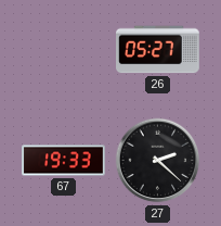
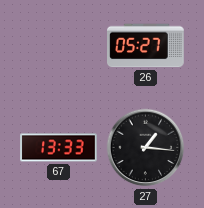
67: 19:33 -> 13:33
27: 2:22 -> 1:16
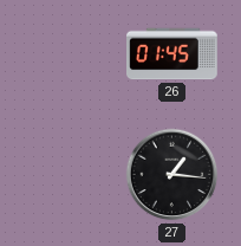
26: 05:27 -> 01:45
67: 13:33 -> none
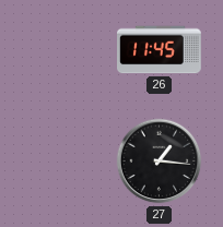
26: 01:45 -> 11:45
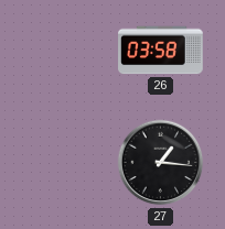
26: 11:45 -> 03:58
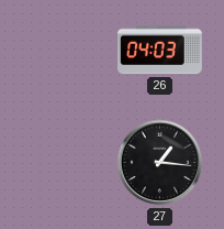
26: 03:58 -> 04:03
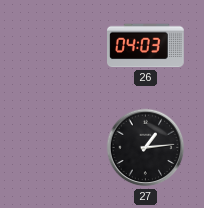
27: 1:16 -> 1:14
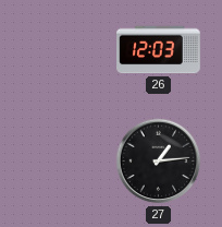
26: 04:03 -> 12:03
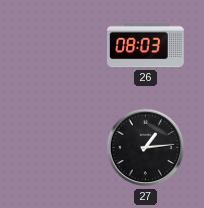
26: 12:03 -> 08:03
